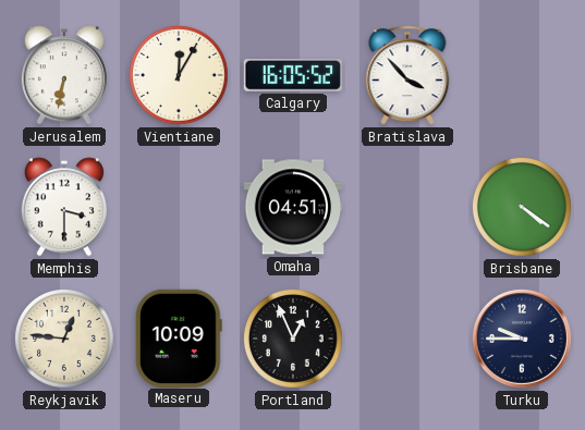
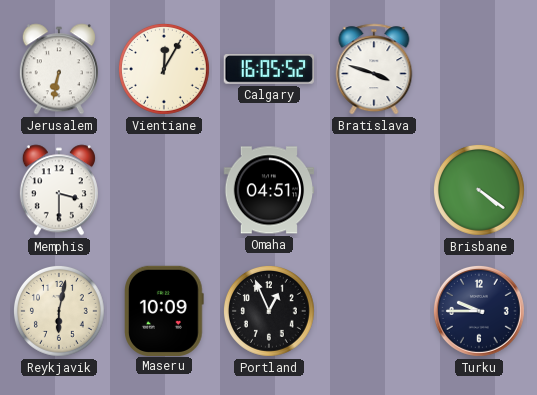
Bratislava: 3:53 -> 3:48
Reykjavik: 12:46 -> 6:02
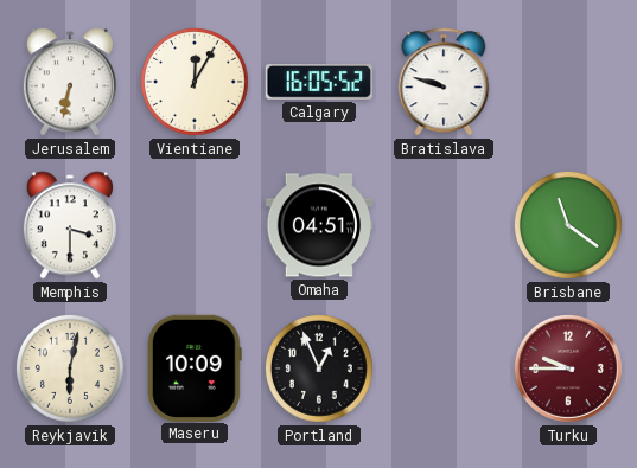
Bratislava: 3:48 -> 9:48
Brisbane: 4:21 -> 11:21
Turku dial: navy -> burgundy
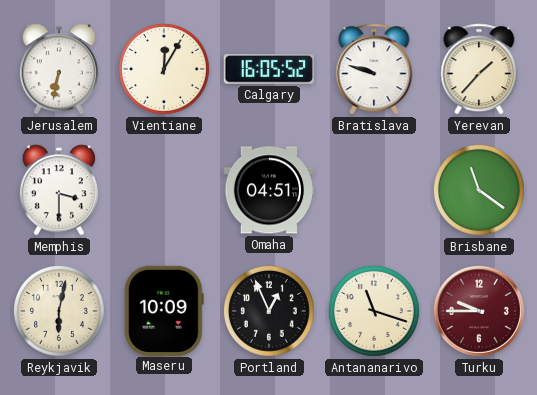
Yerevan: none -> 1:37
Antananarivo: none -> 11:18
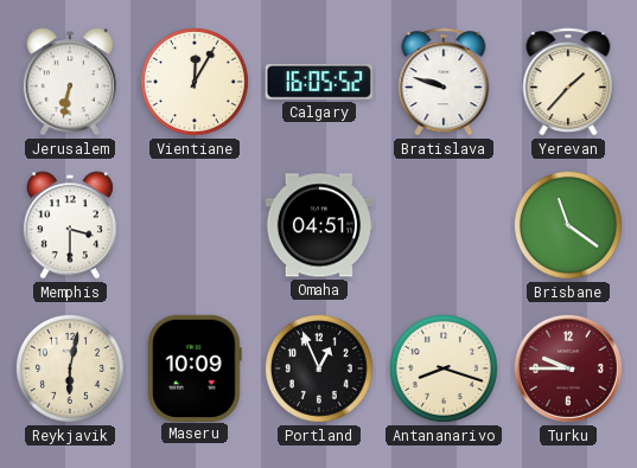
Antananarivo: 11:18 -> 8:18
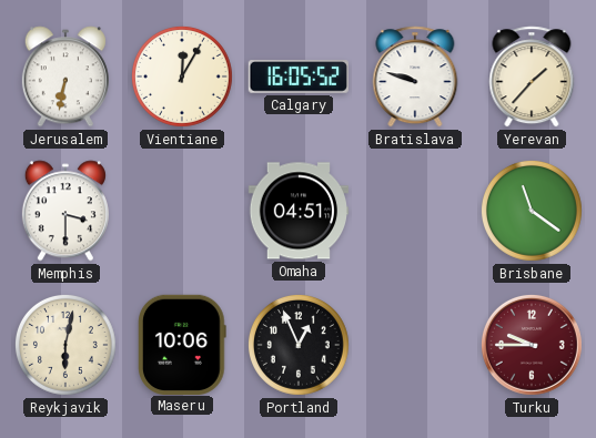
Maseru: 10:09 -> 10:06
Antananarivo: 8:18 -> none
